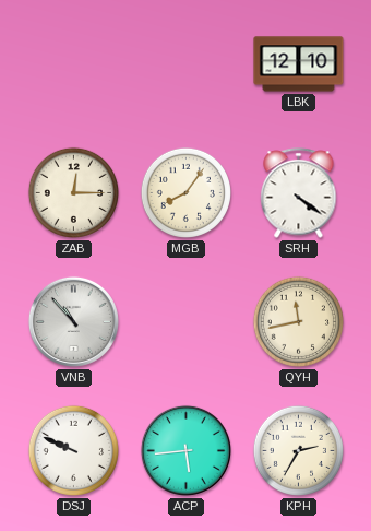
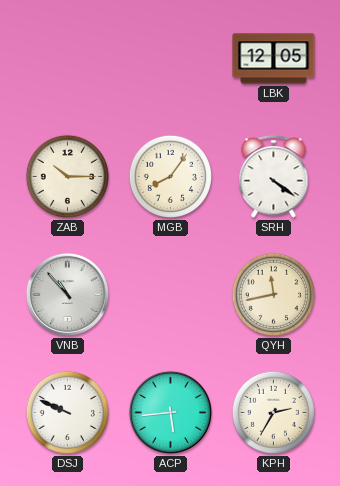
LBK: 12:10 -> 12:05
ZAB: 12:15 -> 10:15
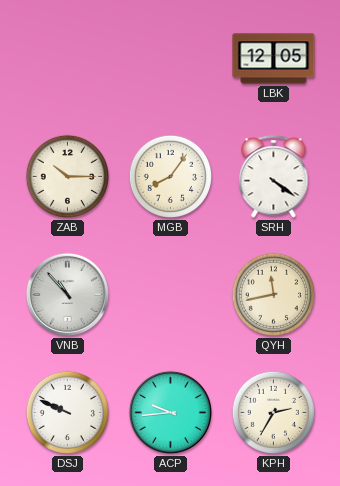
ACP: 5:44 -> 9:44
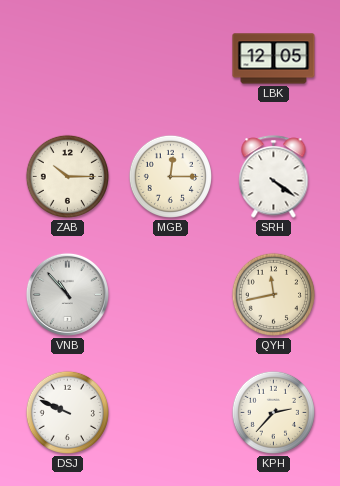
MGB: 8:06 -> 12:15
ACP: 9:44 -> none
KPH: 2:35 -> 2:37
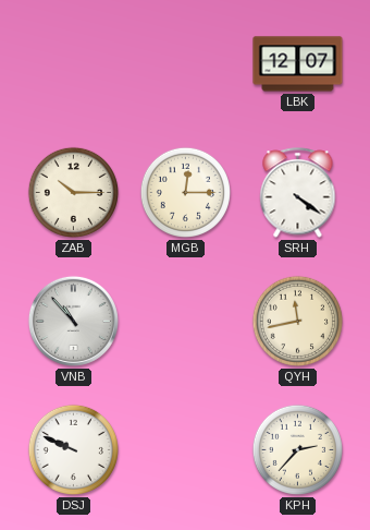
LBK: 12:05 -> 12:07
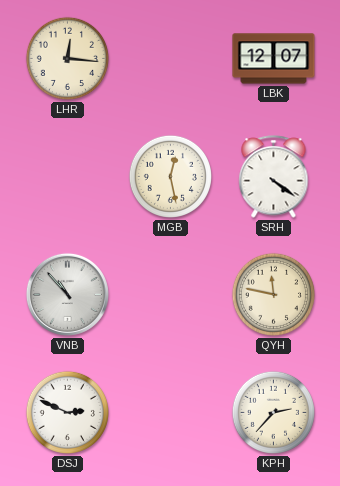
LHR: none -> 12:16
ZAB: 10:15 -> none
MGB: 12:15 -> 12:28
QYH: 11:43 -> 11:47
DSJ: 9:49 -> 2:49
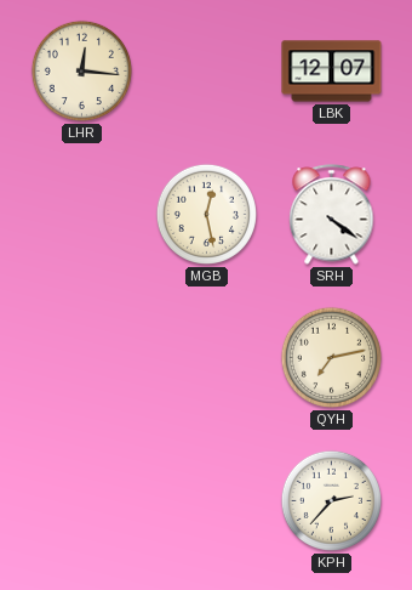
VNB: 10:53 -> none
QYH: 11:47 -> 7:13
DSJ: 2:49 -> none
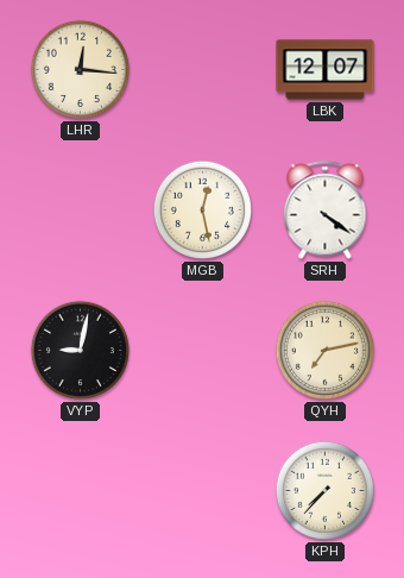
VYP: none -> 9:02
KPH: 2:37 -> 7:37
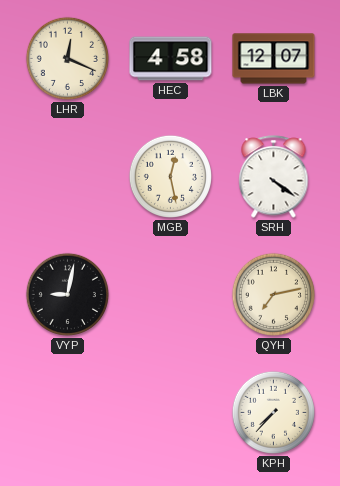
LHR: 12:16 -> 12:19
HEC: none -> 4:58
